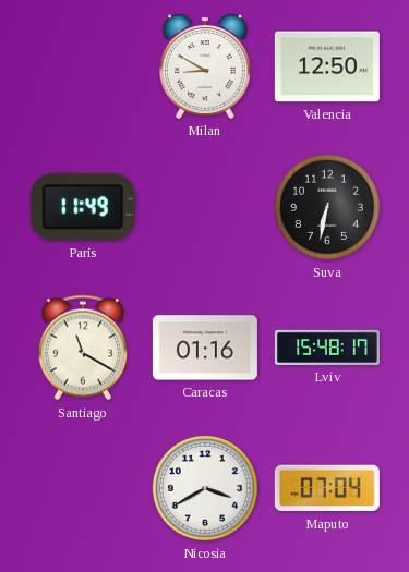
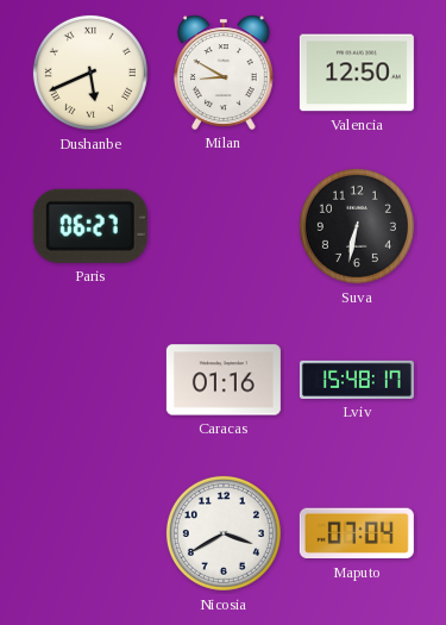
Dushanbe: none -> 5:41
Paris: 11:49 -> 06:27
Santiago: 11:20 -> none
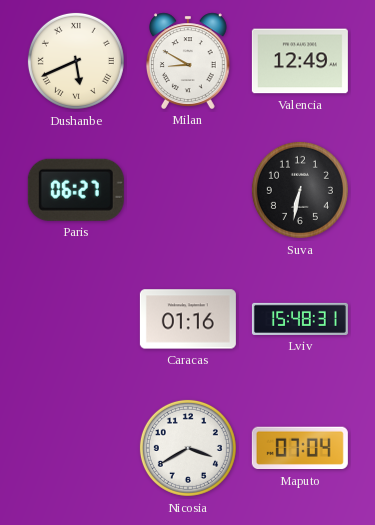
Valencia: 12:50 -> 12:49
Lviv: 15:48:17 -> 15:48:31
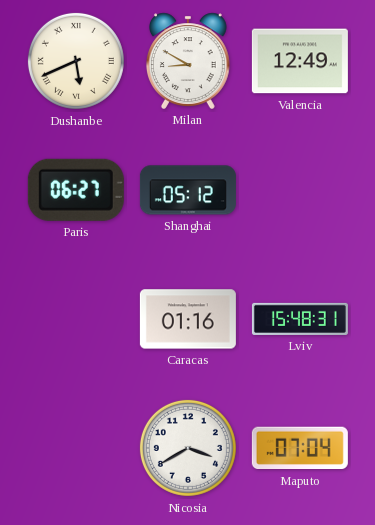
Shanghai: none -> 05:12
Suva: 6:32 -> none
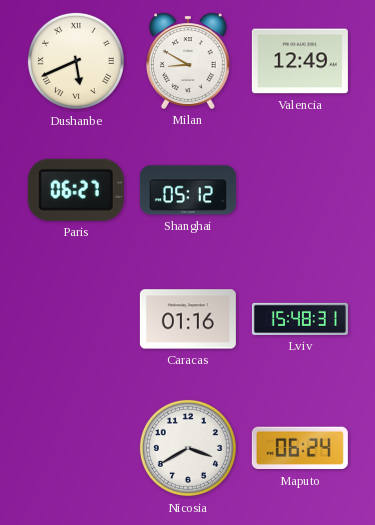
Maputo: 07:04 -> 06:24
